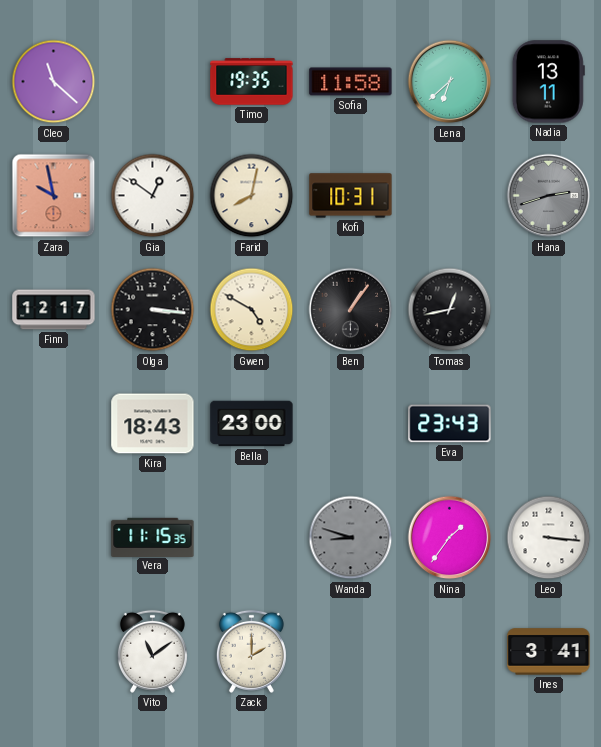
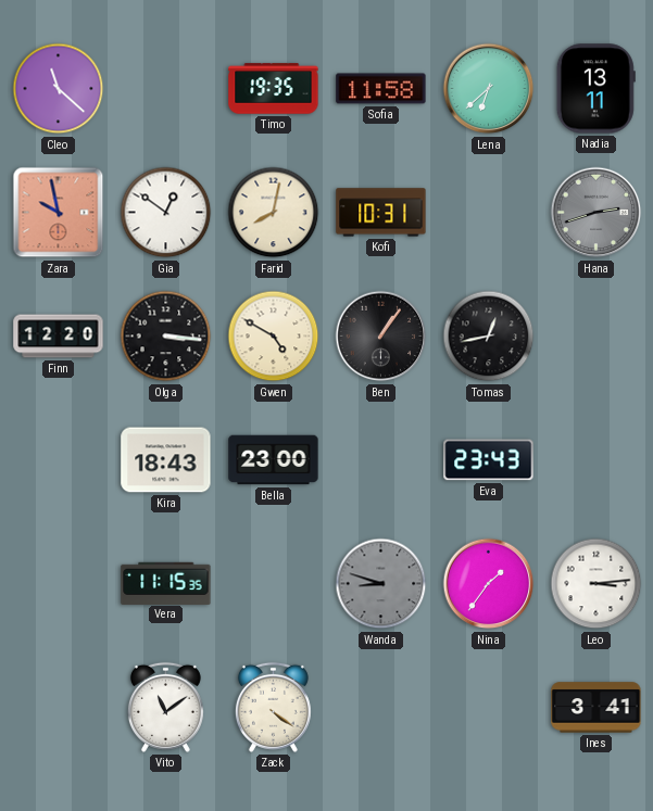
Finn: 12:17 -> 12:20
Leo: 3:16 -> 3:14
Zack: 2:00 -> 4:21
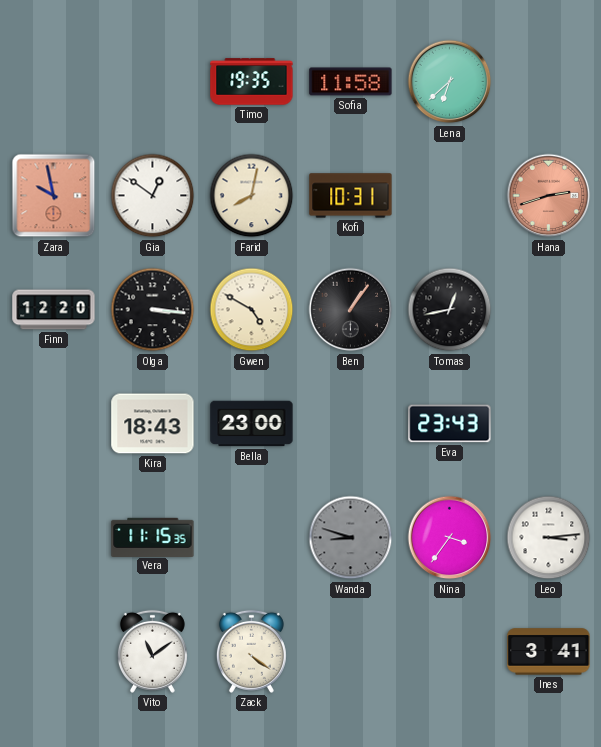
Cleo: 11:22 -> none
Nadia: 13:11 -> none
Hana dial: grey -> salmon
Nina: 1:36 -> 3:36
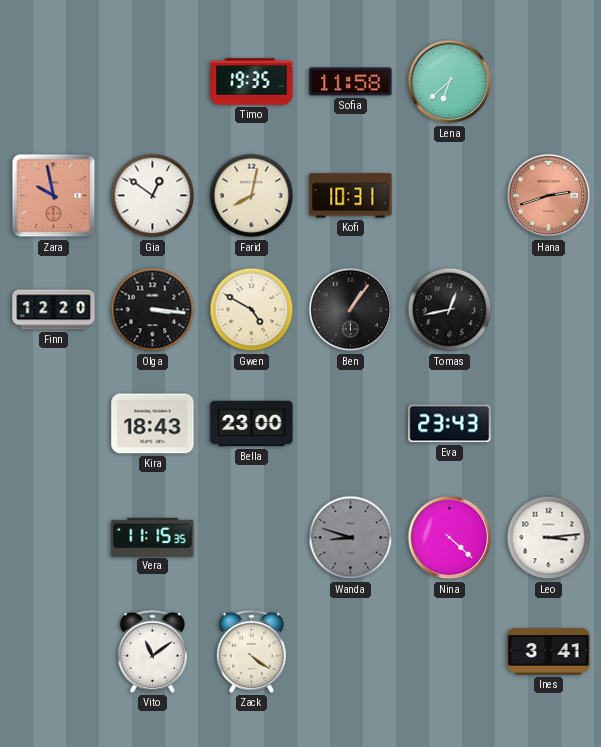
Nina: 3:36 -> 4:22
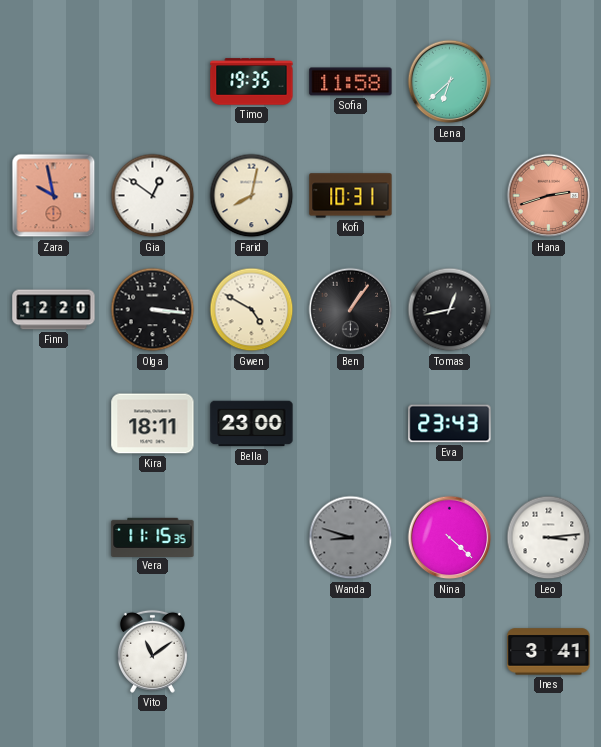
Kira: 18:43 -> 18:11
Zack: 4:21 -> none
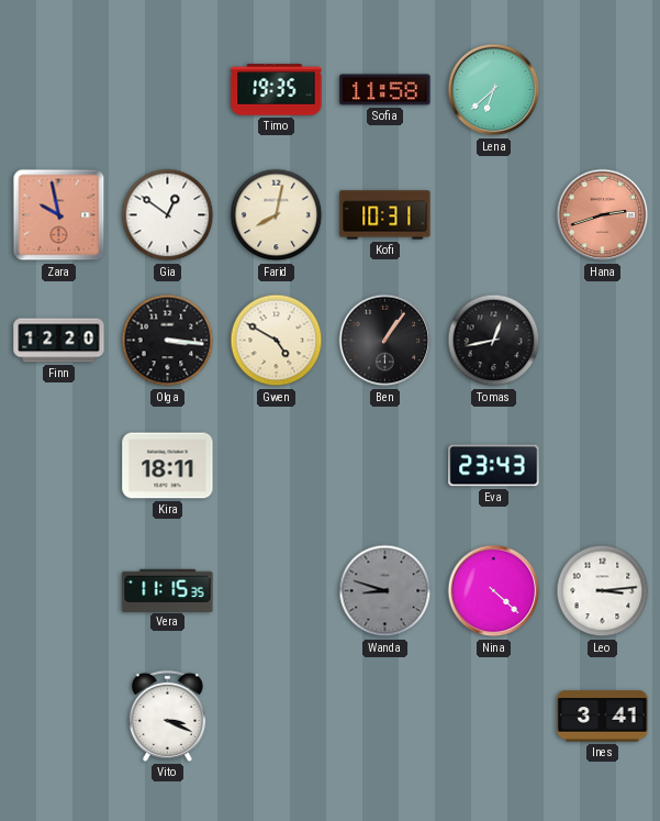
Bella: 23:00 -> none
Vito: 11:09 -> 3:19
